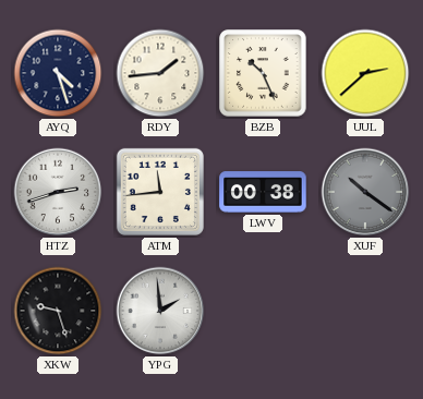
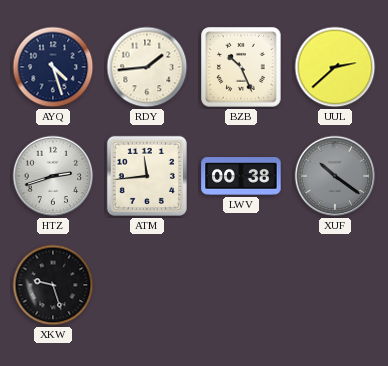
YPG: 1:59 -> none
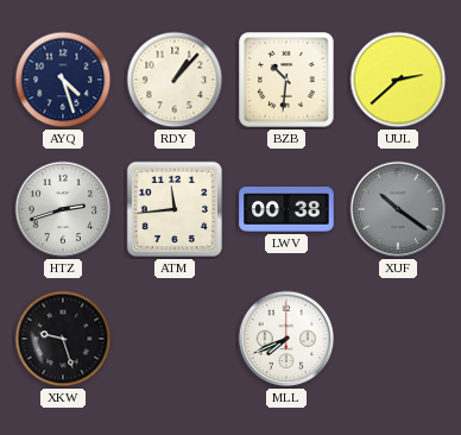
RDY: 1:44 -> 1:07
BZB: 10:26 -> 10:31
MLL: none -> 7:41
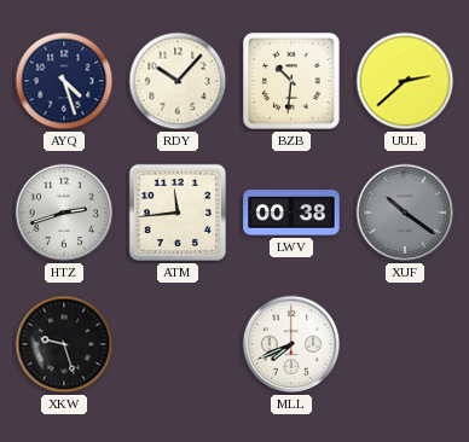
RDY: 1:07 -> 10:07
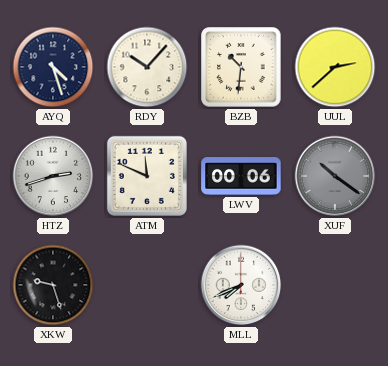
ATM: 11:44 -> 11:49
LWV: 00:38 -> 00:06
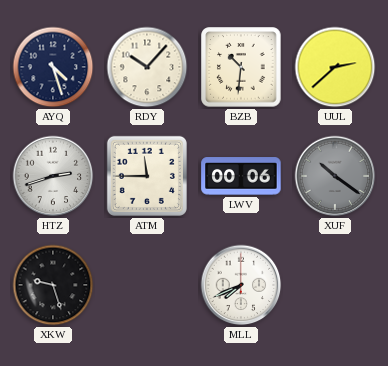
ATM: 11:49 -> 11:45
